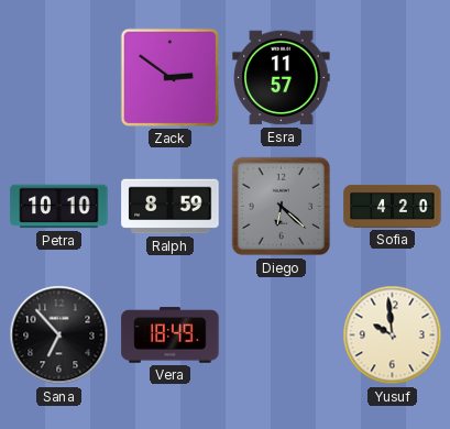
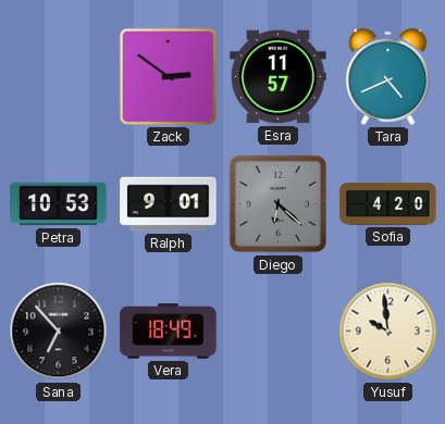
Tara: none -> 4:41
Petra: 10:10 -> 10:53
Ralph: 8:59 -> 9:01
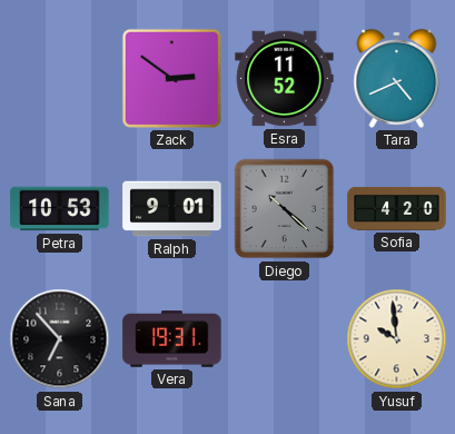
Esra: 11:57 -> 11:52
Diego: 6:22 -> 10:22
Vera: 18:49 -> 19:31
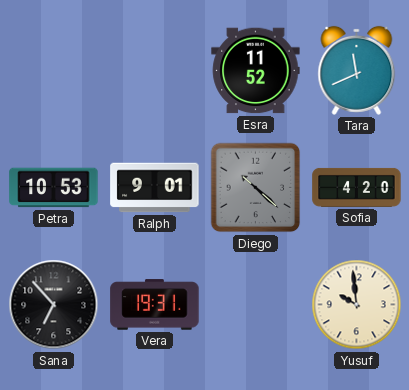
Zack: 2:51 -> none
Tara: 4:41 -> 11:41
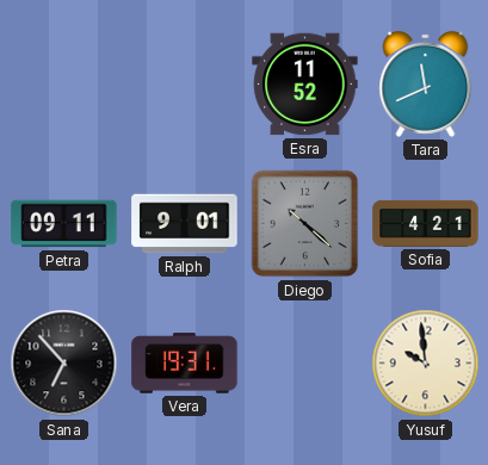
Petra: 10:53 -> 09:11
Sofia: 4:20 -> 4:21
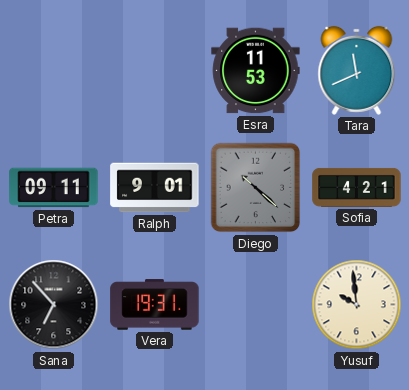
Esra: 11:52 -> 11:53
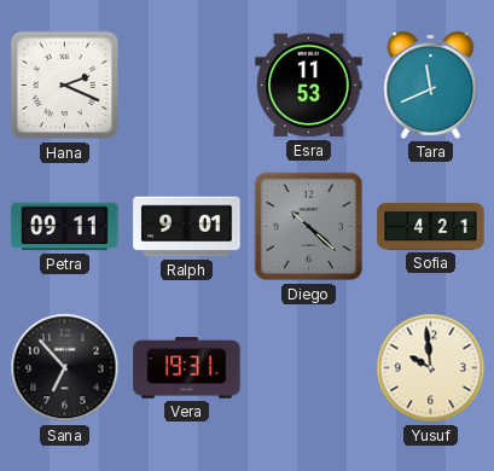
Hana: none -> 2:19
